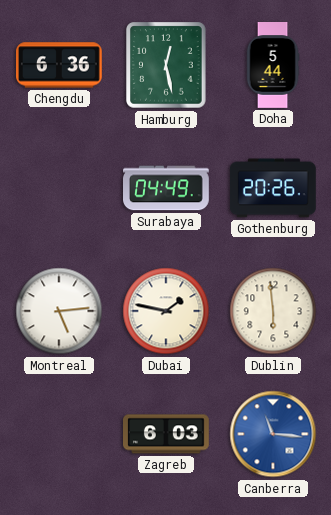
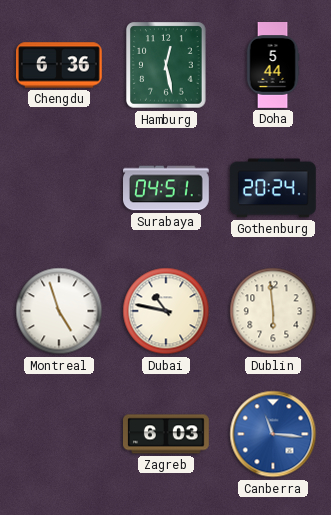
Surabaya: 04:49 -> 04:51
Gothenburg: 20:26 -> 20:24
Montreal: 5:14 -> 4:57
Dubai: 1:47 -> 10:47
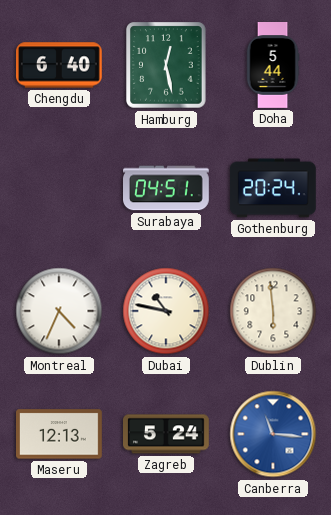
Chengdu: 6:36 -> 6:40
Montreal: 4:57 -> 4:34
Maseru: none -> 12:13
Zagreb: 6:03 -> 5:24
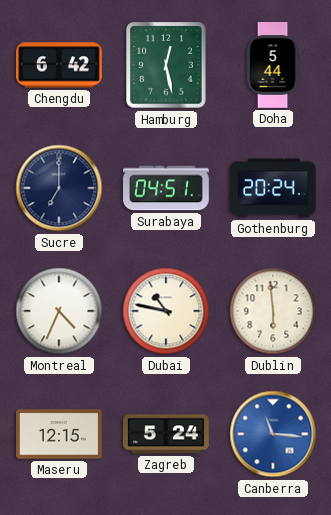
Chengdu: 6:40 -> 6:42
Sucre: none -> 7:00
Maseru: 12:13 -> 12:15
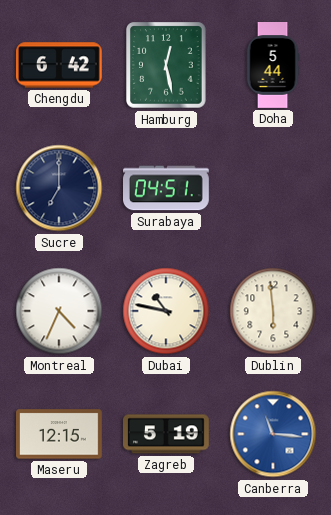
Gothenburg: 20:24 -> none
Zagreb: 5:24 -> 5:19
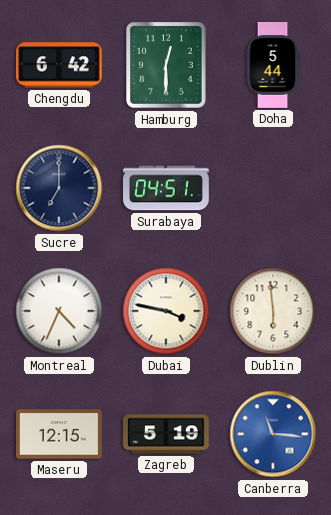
Hamburg: 12:28 -> 12:30
Dubai: 10:47 -> 3:47
